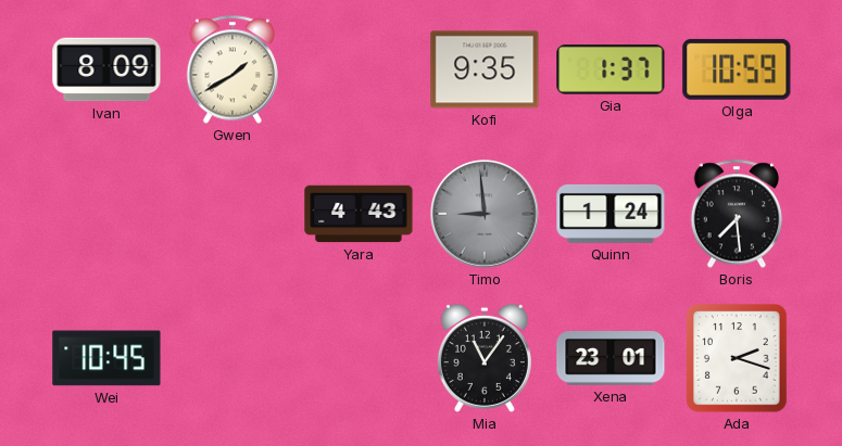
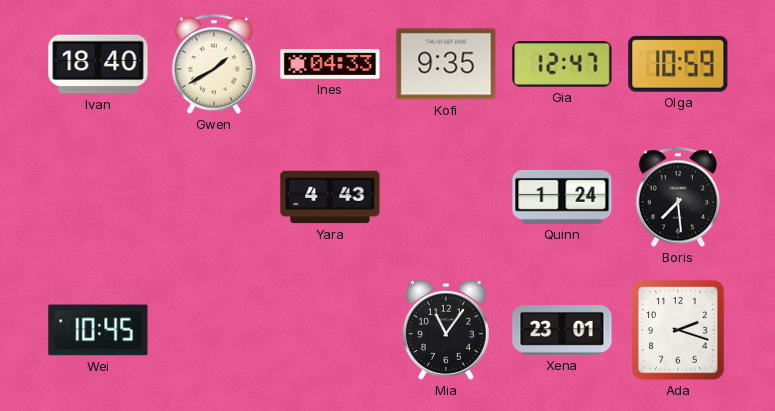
Ivan: 8:09 -> 18:40
Ines: none -> 04:33
Gia: 1:37 -> 12:47
Timo: 8:59 -> none
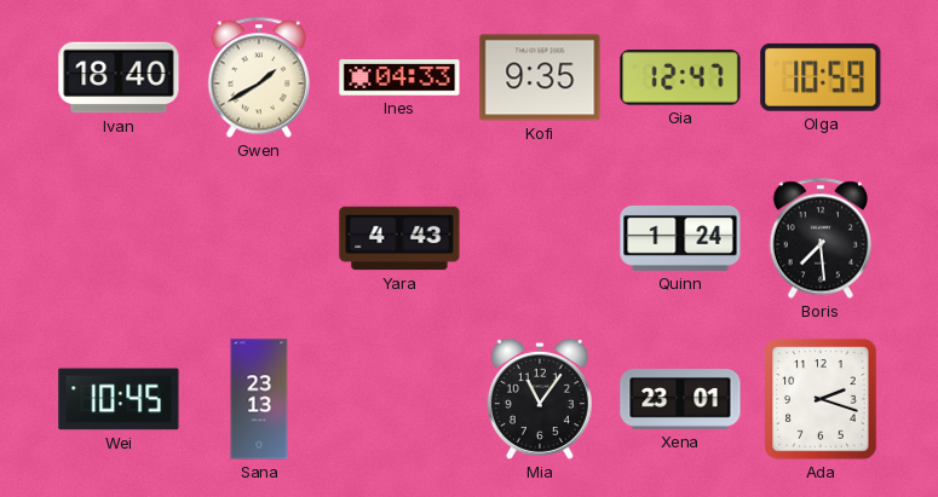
Sana: none -> 23:13
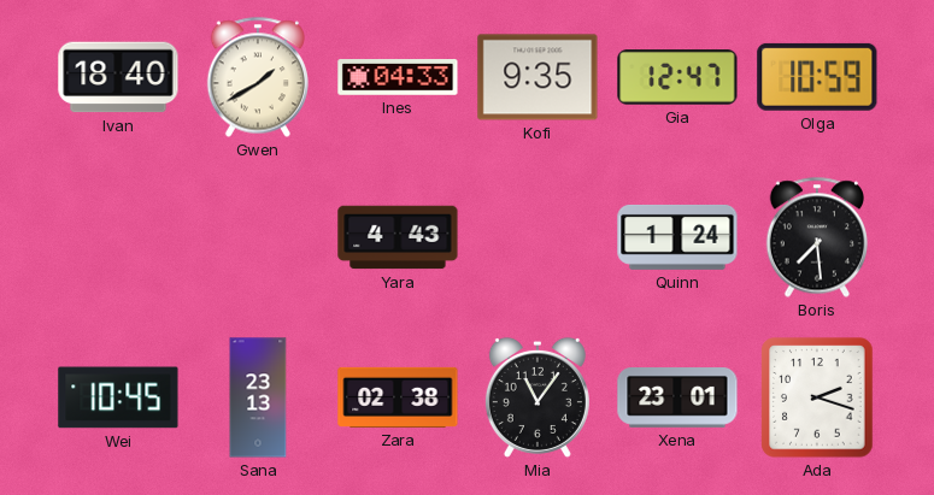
Zara: none -> 02:38
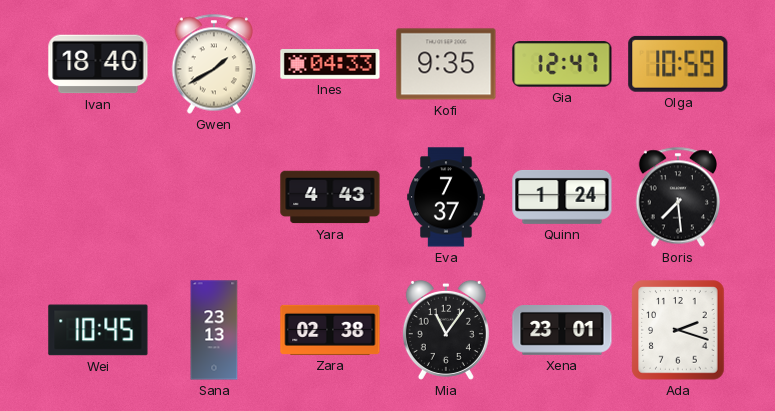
Eva: none -> 7:37
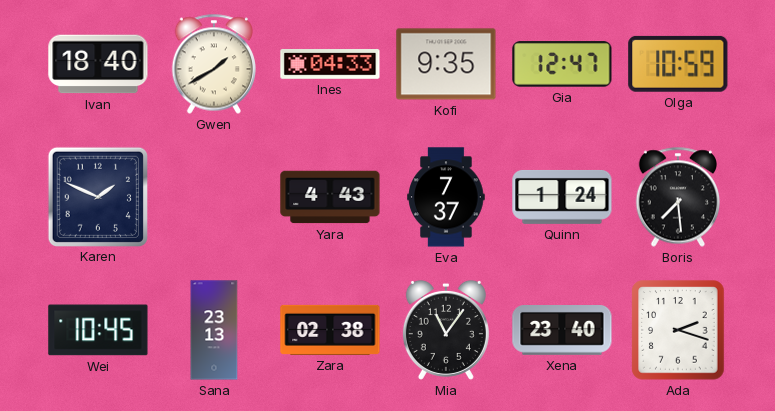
Karen: none -> 1:49
Xena: 23:01 -> 23:40
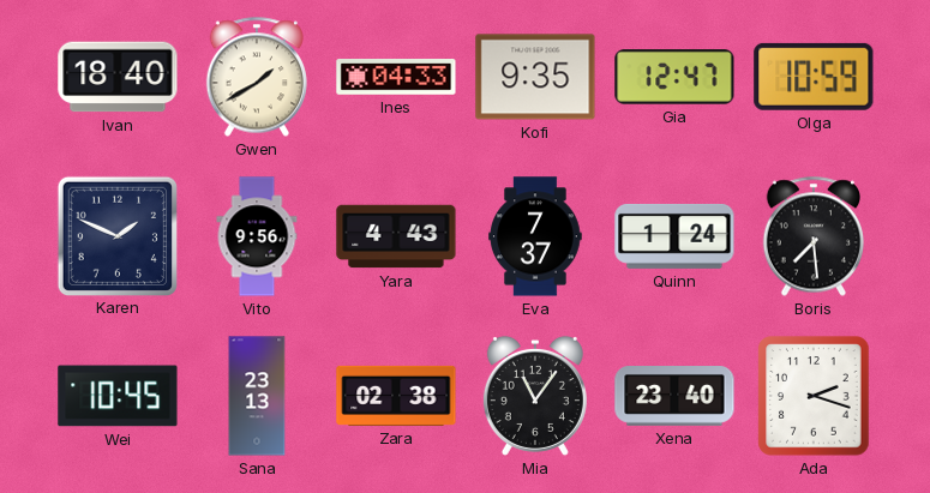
Vito: none -> 9:56
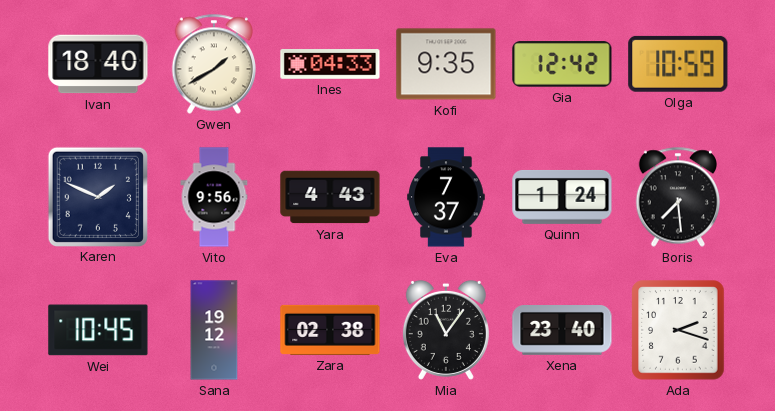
Gia: 12:47 -> 12:42
Sana: 23:13 -> 19:12
